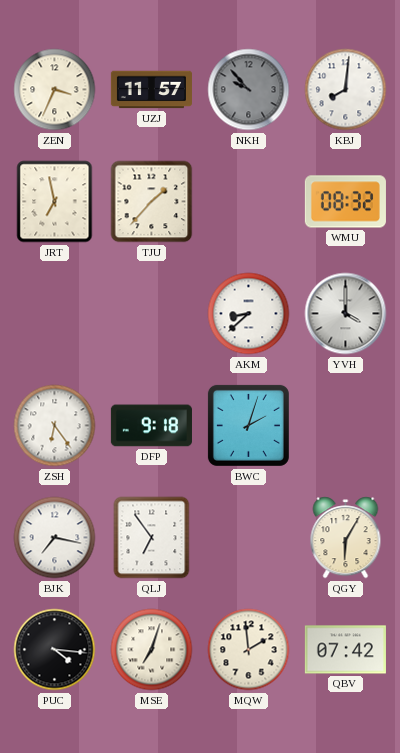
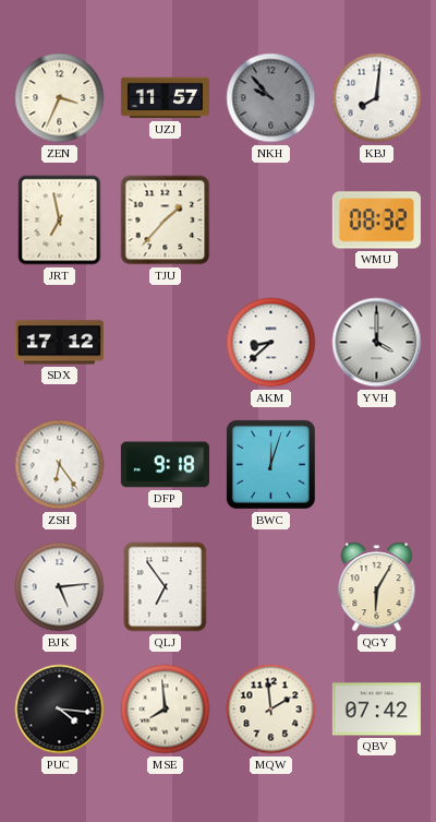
SDX: none -> 17:12
BWC: 2:03 -> 12:03
BJK: 7:17 -> 5:14
MSE: 7:03 -> 7:59
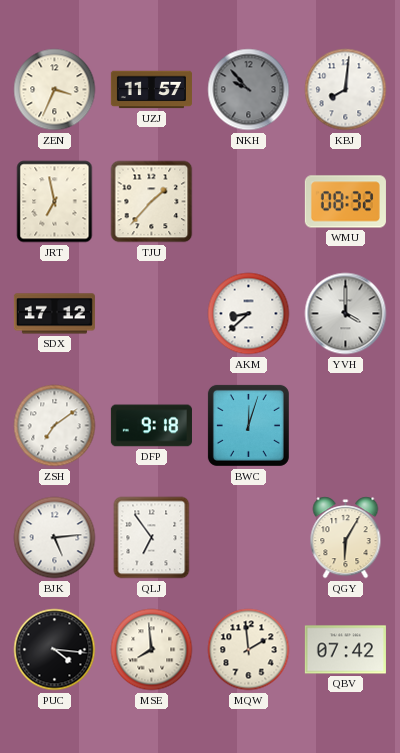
ZSH: 6:24 -> 7:09
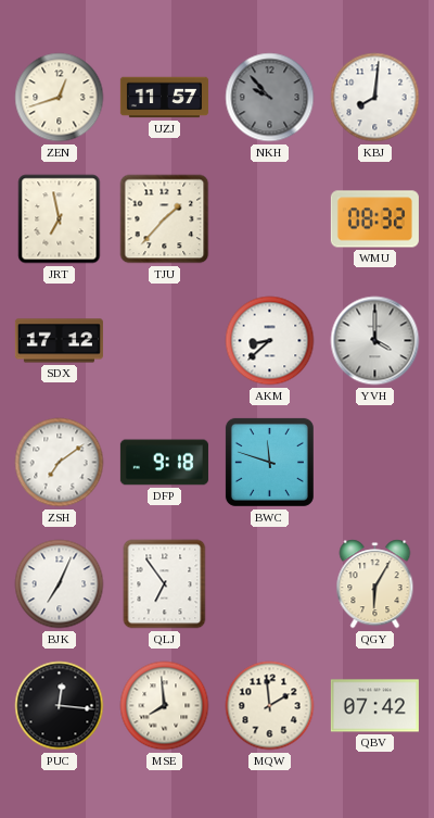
ZEN: 3:34 -> 12:42
BWC: 12:03 -> 11:48
BJK: 5:14 -> 7:04
PUC: 4:16 -> 12:16
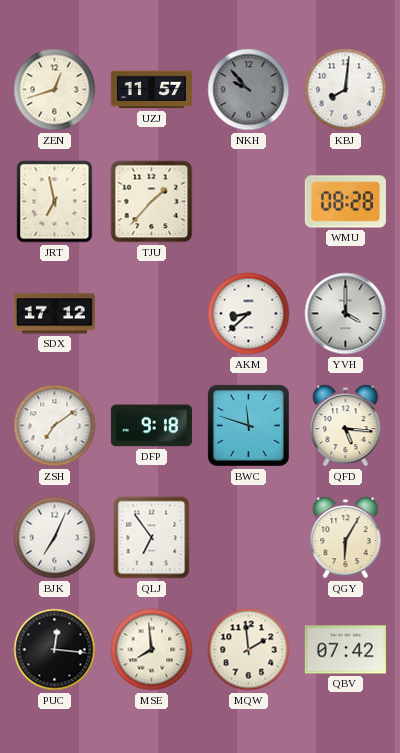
WMU: 08:32 -> 08:28
QFD: none -> 5:16
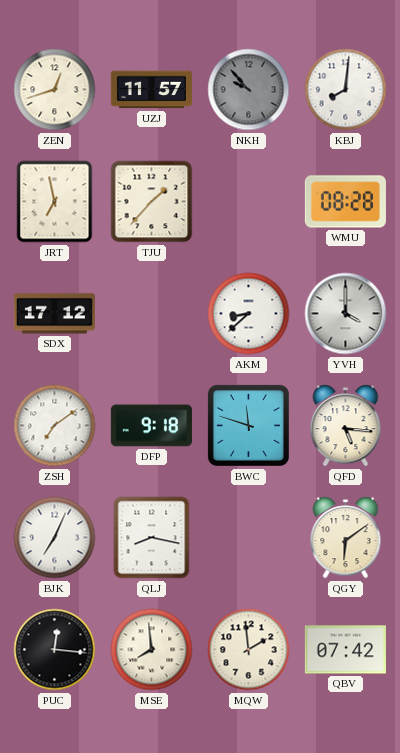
QLJ: 6:54 -> 8:17
QGY: 6:05 -> 6:09
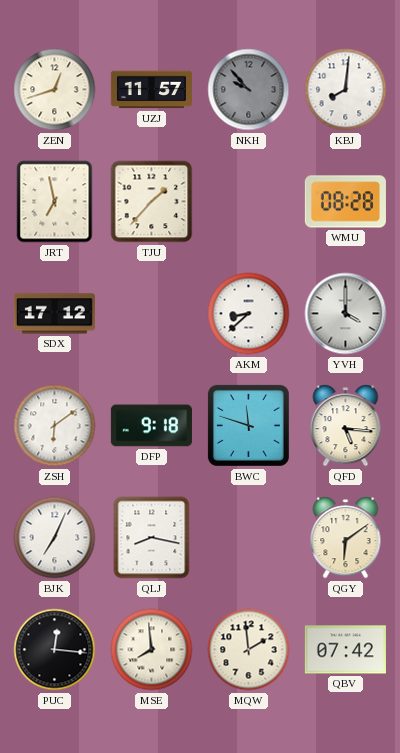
ZSH: 7:09 -> 6:09
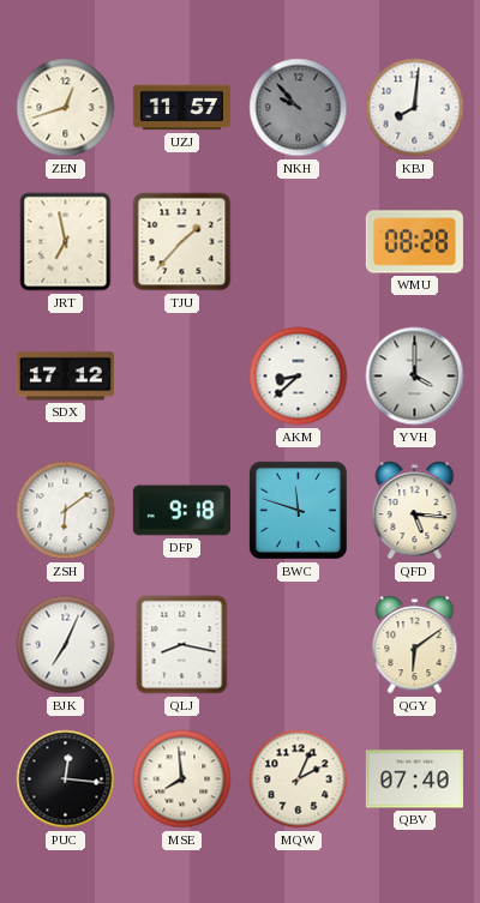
MQW: 1:59 -> 2:04
QBV: 07:42 -> 07:40
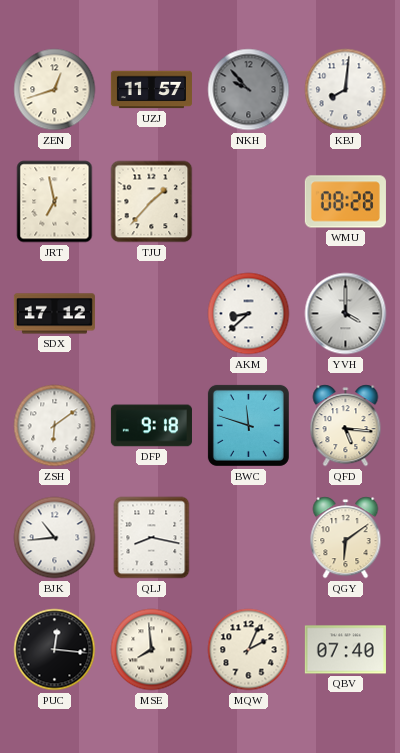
BJK: 7:04 -> 10:44
